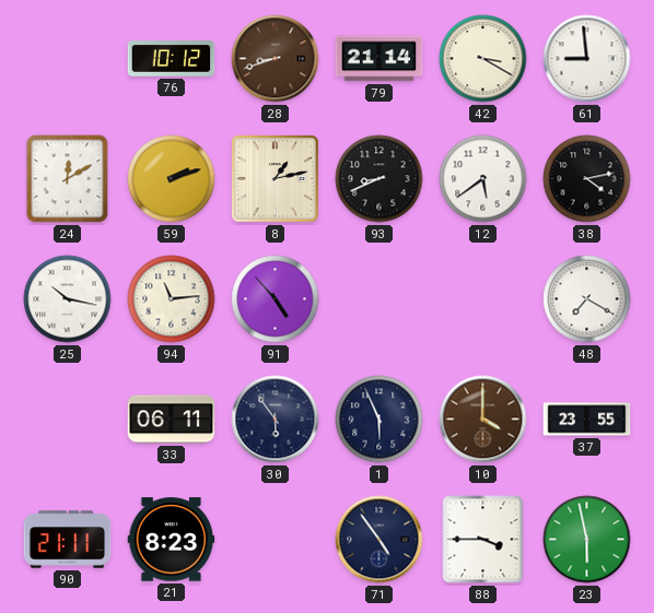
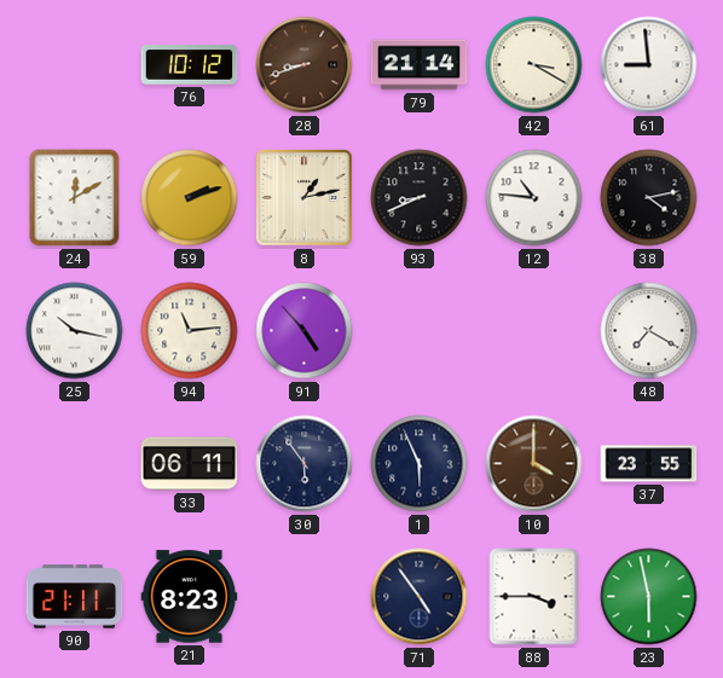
12: 5:39 -> 10:46
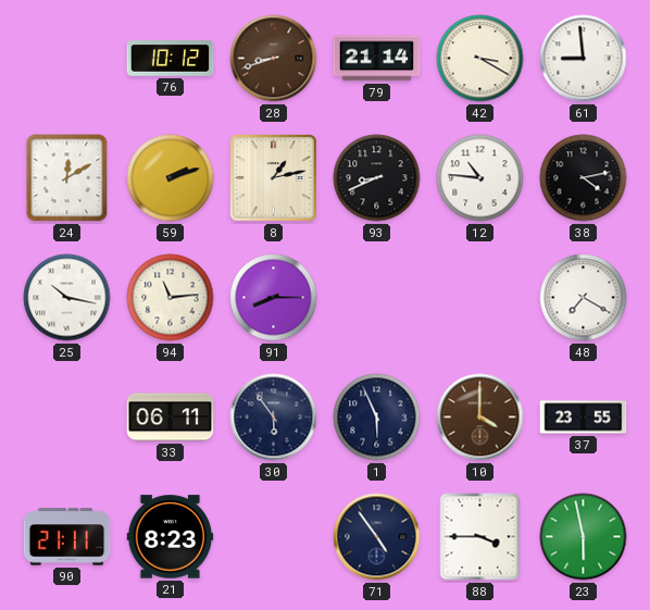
91: 4:53 -> 8:15
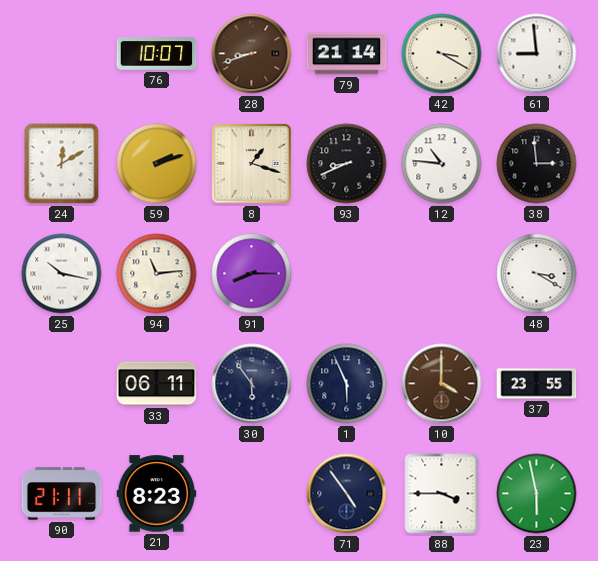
76: 10:12 -> 10:07
8: 1:13 -> 1:18
38: 4:13 -> 2:59
48: 7:20 -> 3:20
